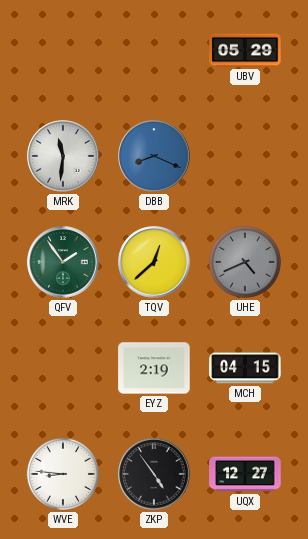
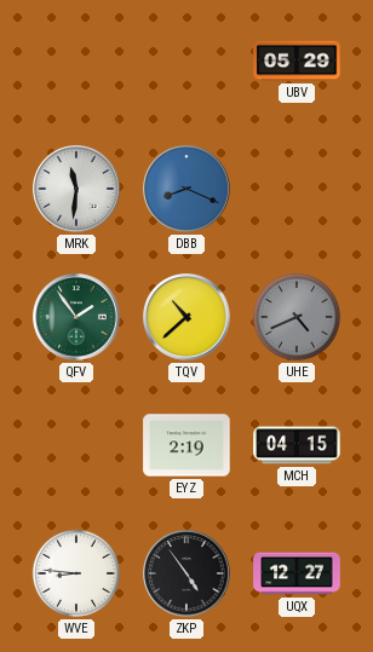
TQV: 12:38 -> 10:38
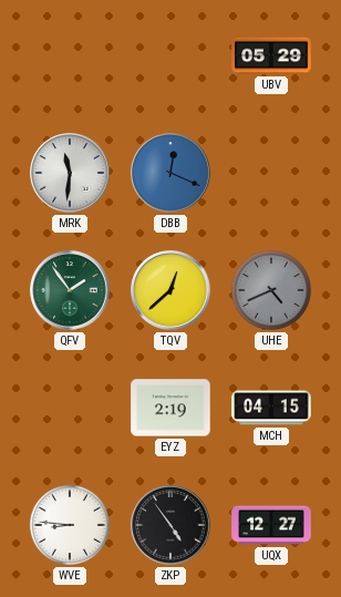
DBB: 8:19 -> 12:19
TQV: 10:38 -> 12:38
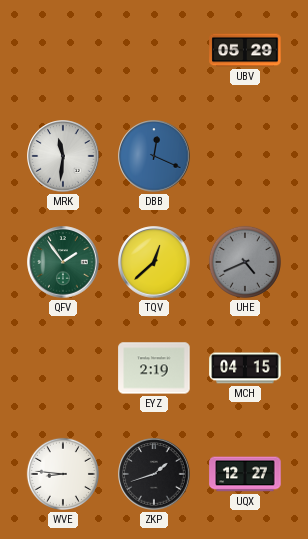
ZKP: 4:54 -> 1:42
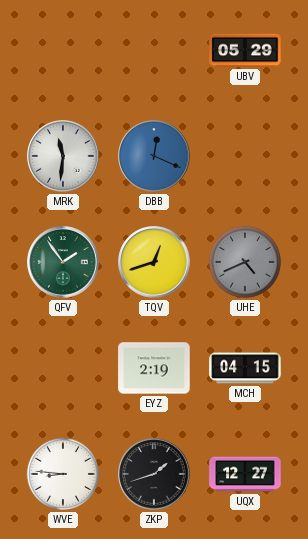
TQV: 12:38 -> 12:42
